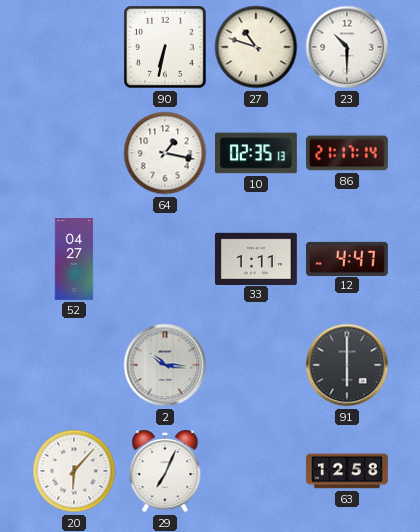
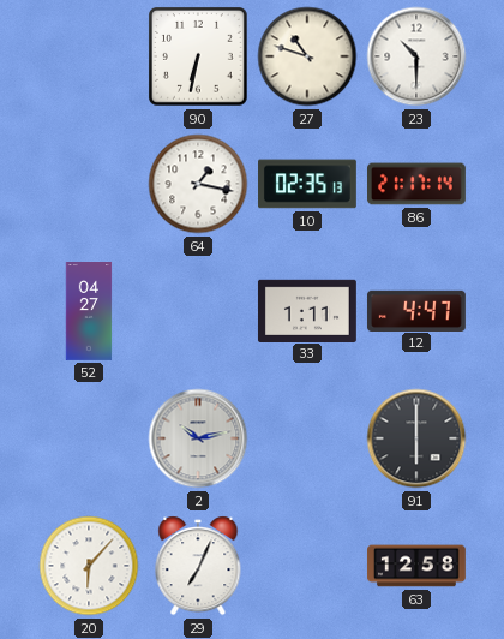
2: 10:16 -> 10:13
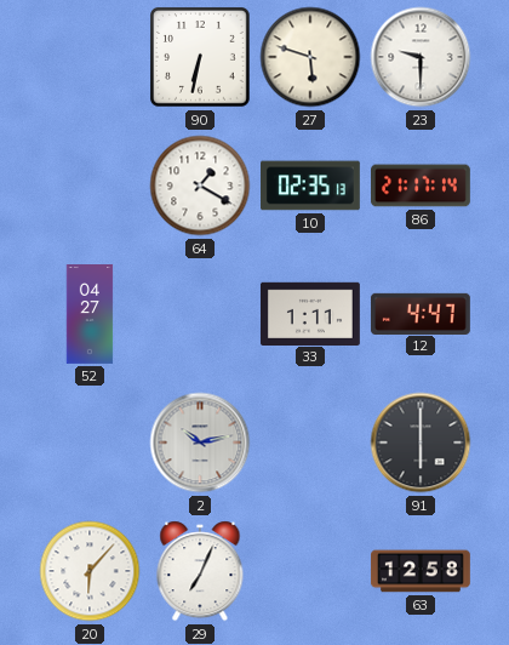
27: 10:48 -> 5:48
23: 10:30 -> 9:30
64: 1:17 -> 1:20
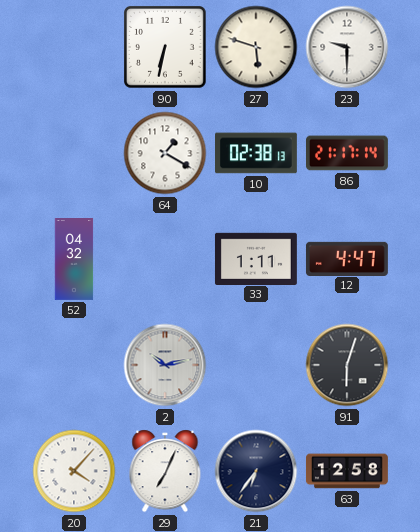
10: 02:35 -> 02:38
52: 04:27 -> 04:32
91: 6:00 -> 6:03
20: 6:07 -> 4:07
21: none -> 6:36
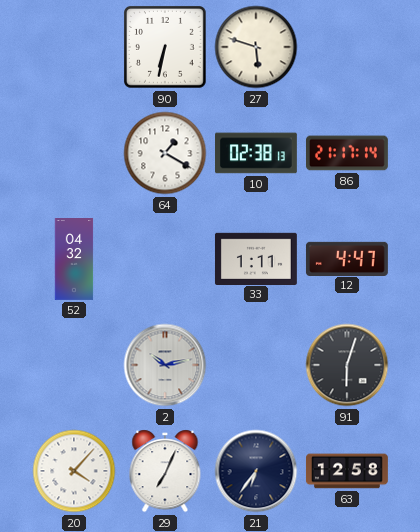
23: 9:30 -> none
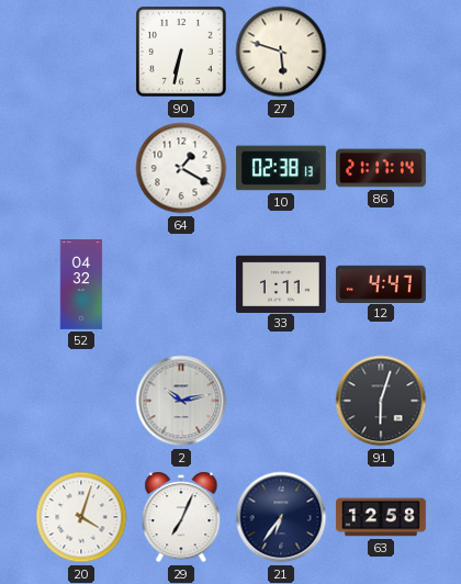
20: 4:07 -> 4:03
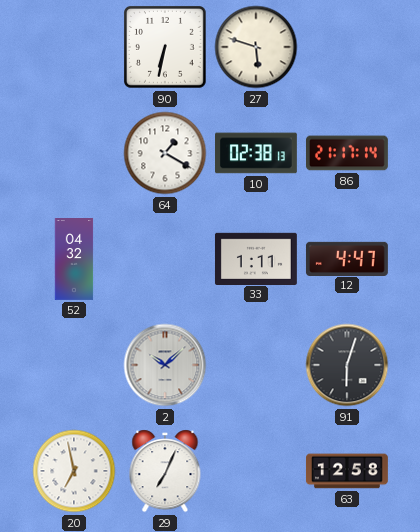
2: 10:13 -> 10:08
20: 4:03 -> 6:58
21: 6:36 -> none
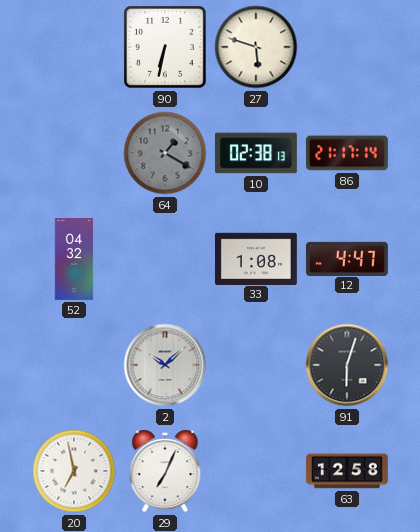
64 dial: white -> grey
33: 1:11 -> 1:08
